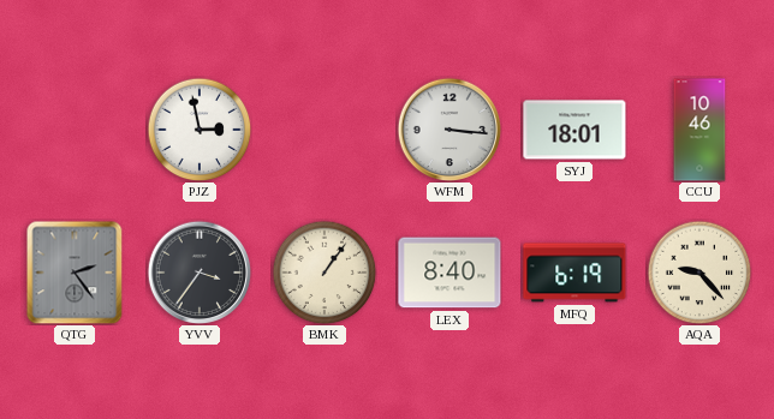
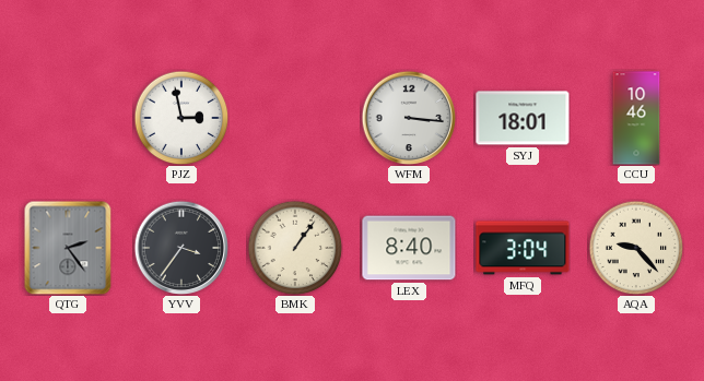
MFQ: 6:19 -> 3:04
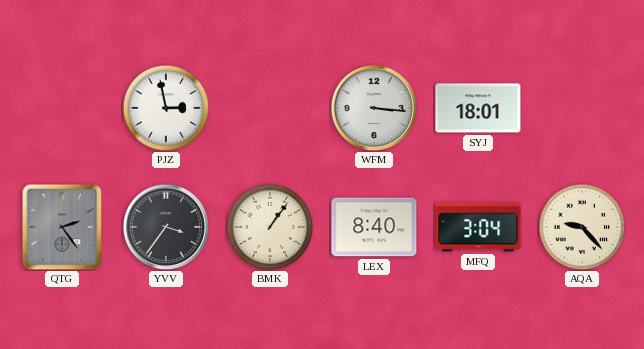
CCU: 10:46 -> none
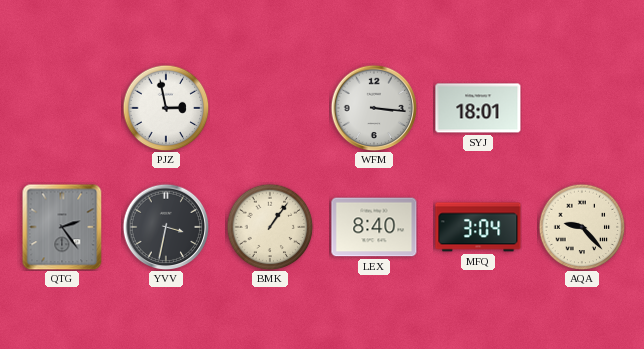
YVV: 3:36 -> 3:32
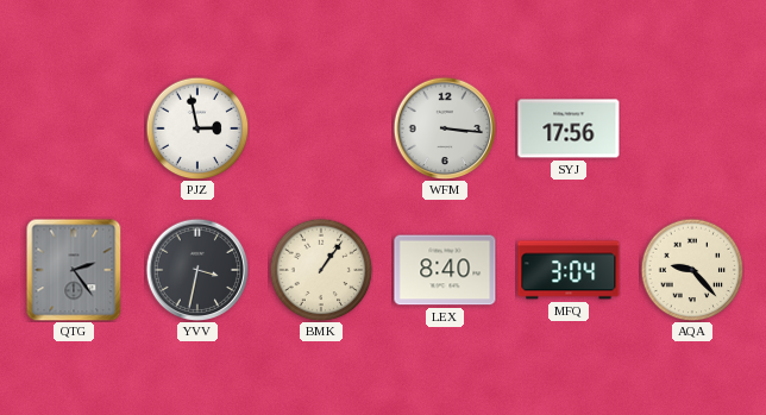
SYJ: 18:01 -> 17:56
